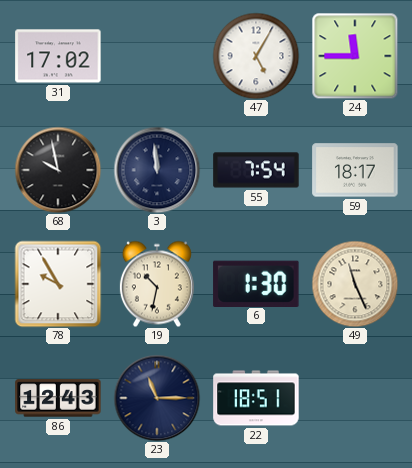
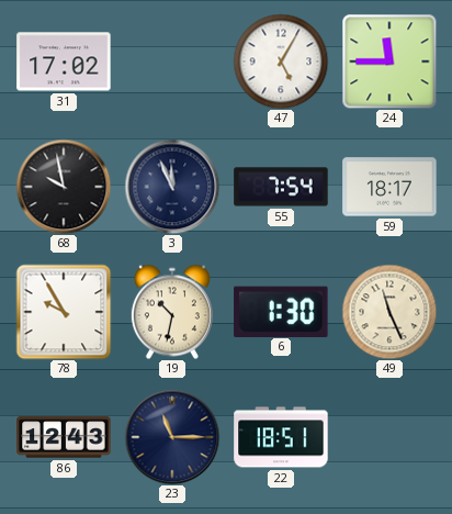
3: 11:59 -> 11:56
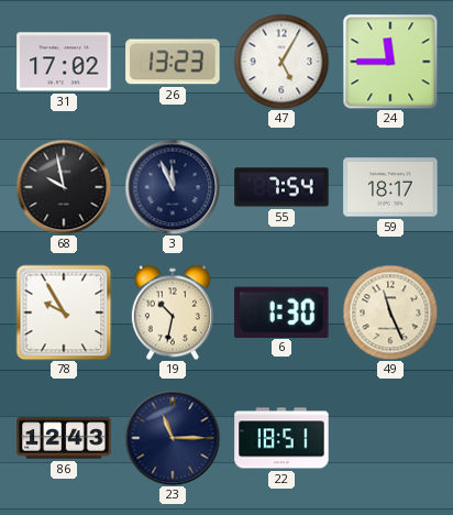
26: none -> 13:23
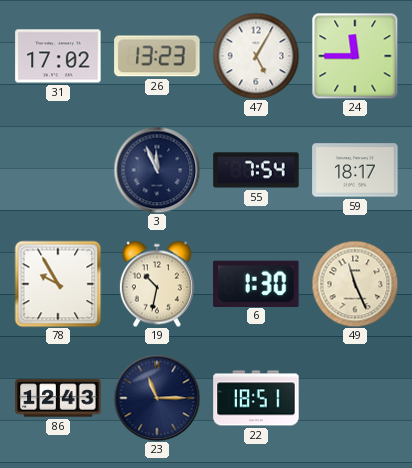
68: 9:58 -> none
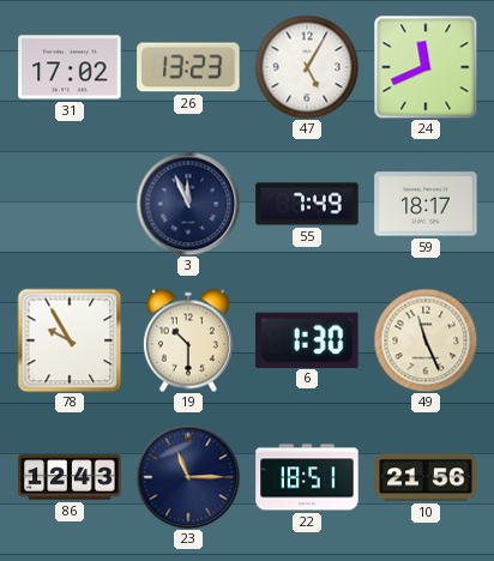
24: 11:45 -> 11:41
55: 7:54 -> 7:49
19: 10:32 -> 10:30
10: none -> 21:56
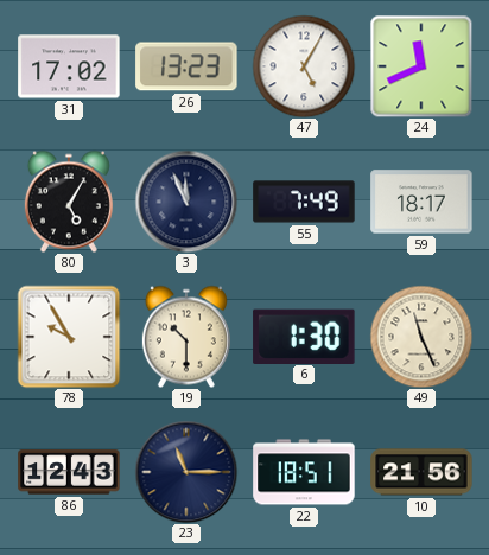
80: none -> 5:05
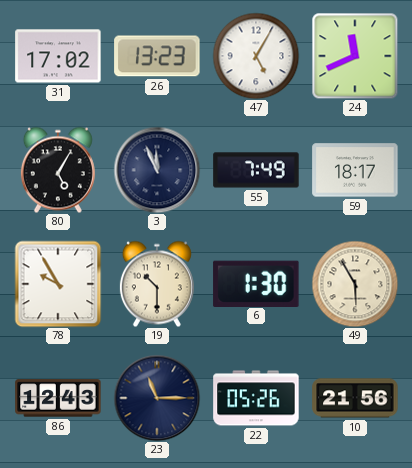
49: 11:26 -> 5:55
22: 18:51 -> 05:26
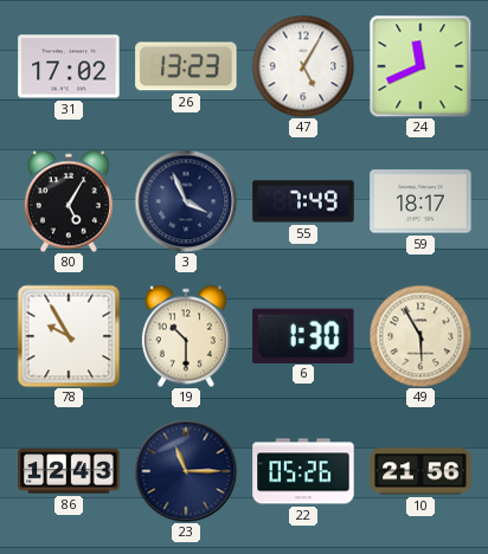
3: 11:56 -> 3:56
